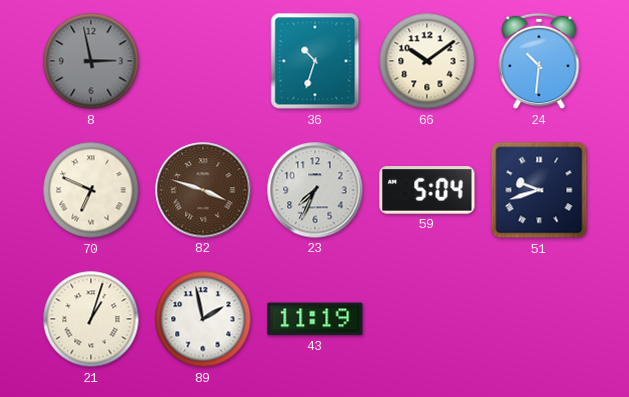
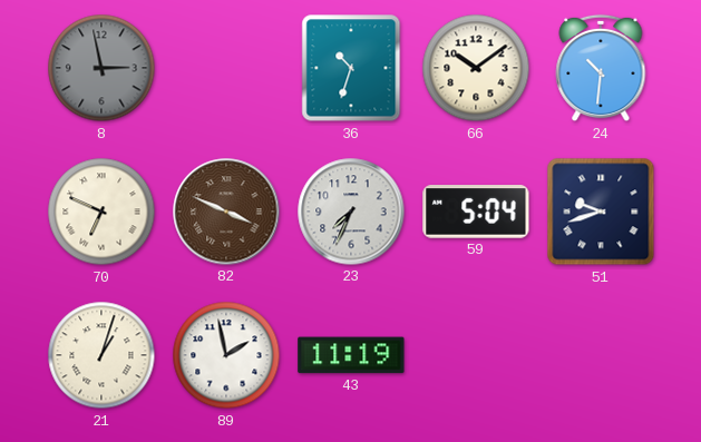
82: 3:48 -> 3:49
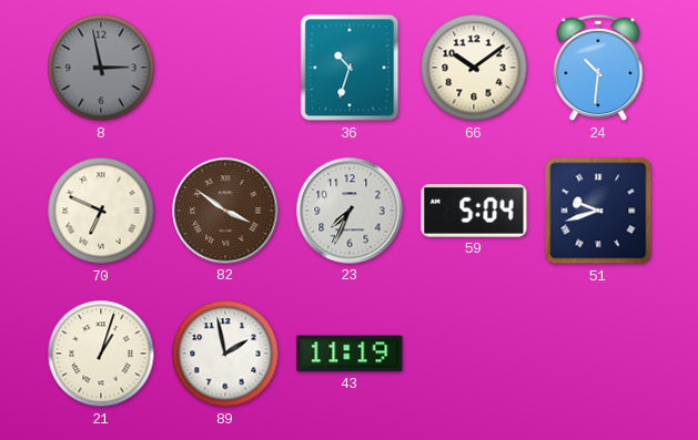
82: 3:49 -> 3:51
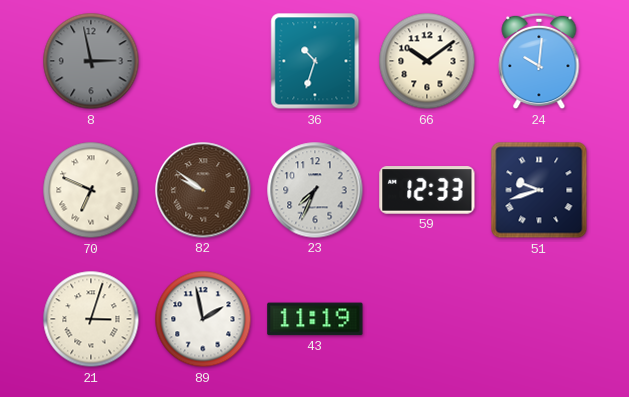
24: 10:31 -> 10:01
82: 3:51 -> 9:51
59: 5:04 -> 12:33
21: 1:03 -> 3:03
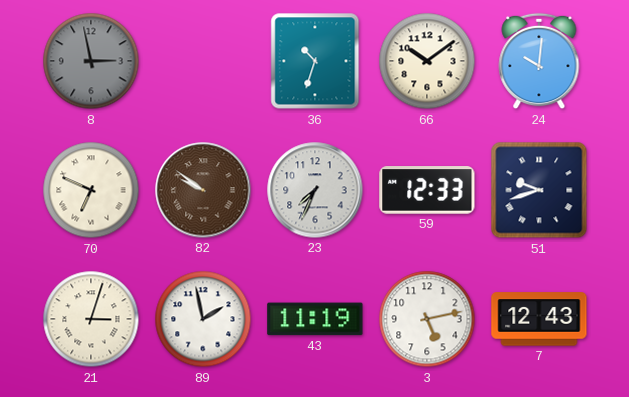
3: none -> 5:13
7: none -> 12:43
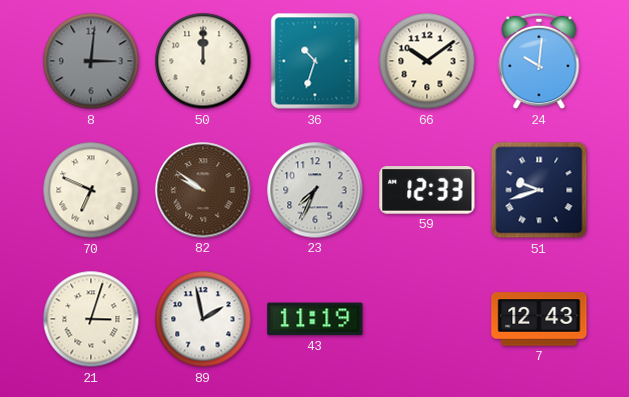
8: 2:58 -> 3:01
50: none -> 12:00
3: 5:13 -> none
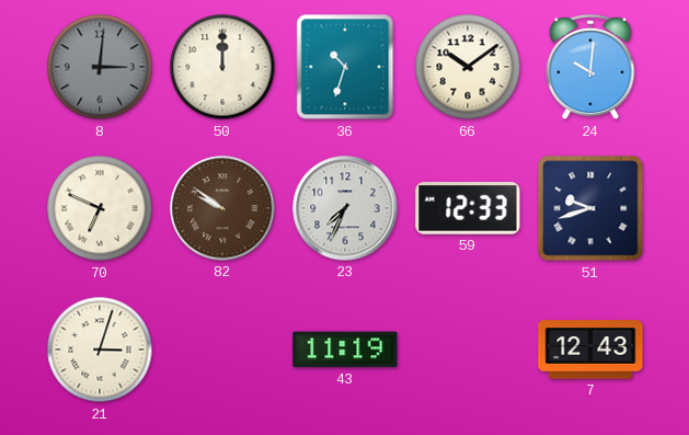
89: 1:58 -> none
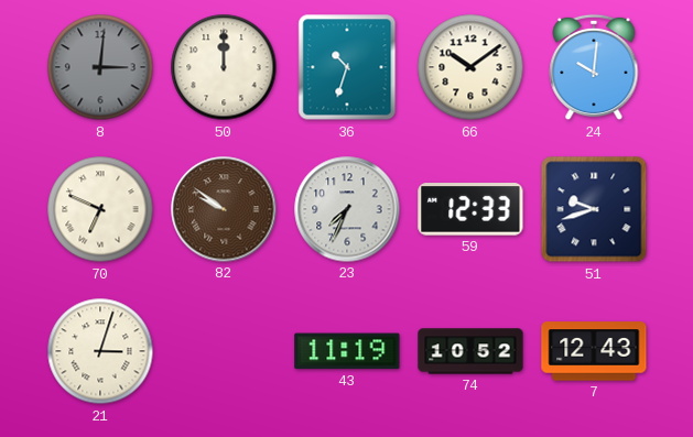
74: none -> 10:52
